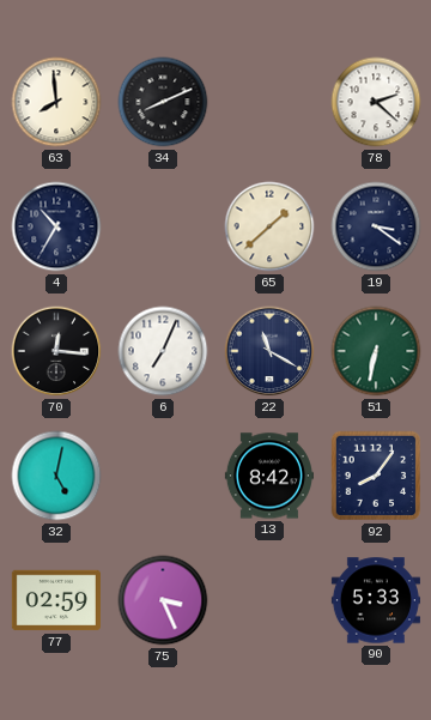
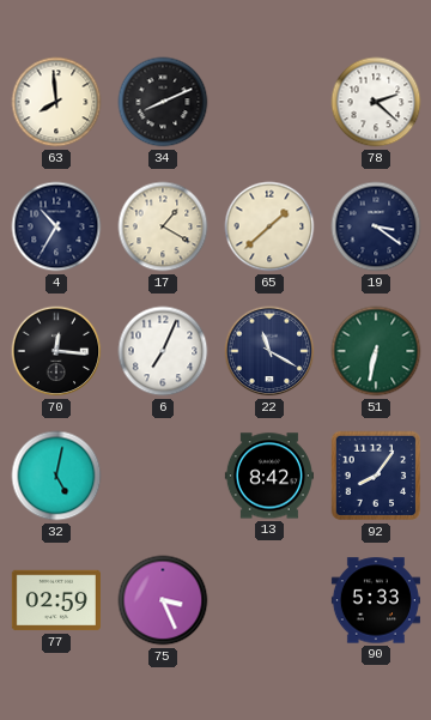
17: none -> 1:20
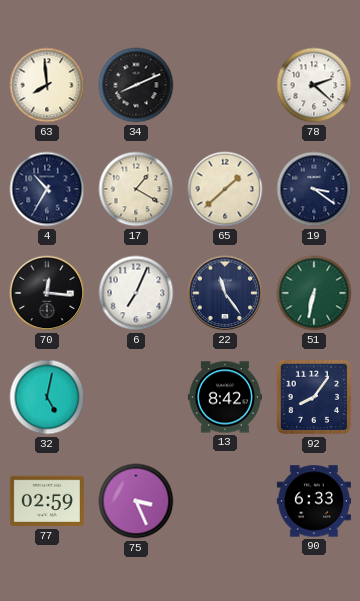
22: 11:20 -> 11:24
90: 5:33 -> 6:33
